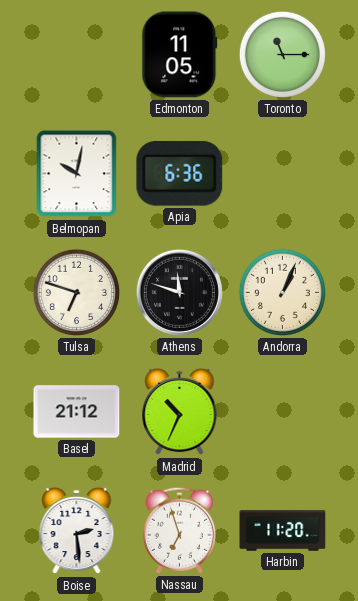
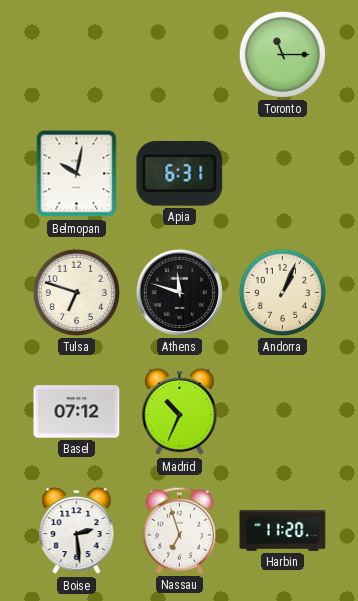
Edmonton: 11:05 -> none
Apia: 6:36 -> 6:31
Basel: 21:12 -> 07:12
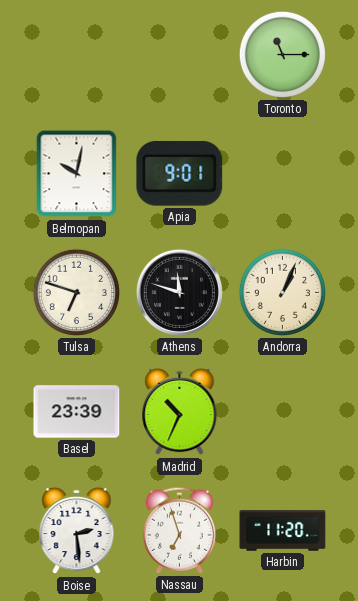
Apia: 6:31 -> 9:01
Basel: 07:12 -> 23:39
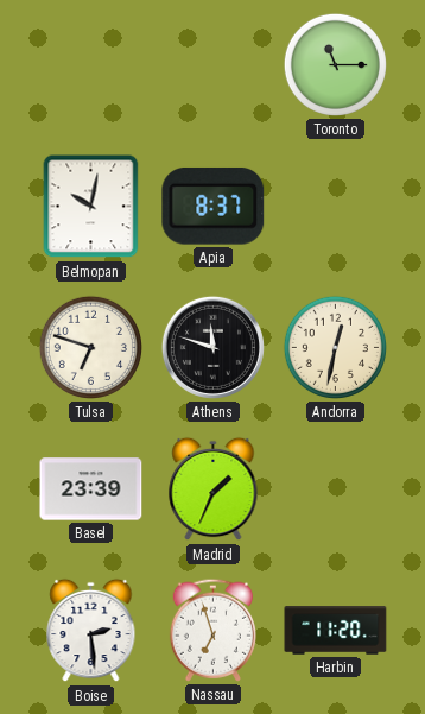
Apia: 9:01 -> 8:37
Andorra: 1:04 -> 12:32
Madrid: 10:34 -> 1:34
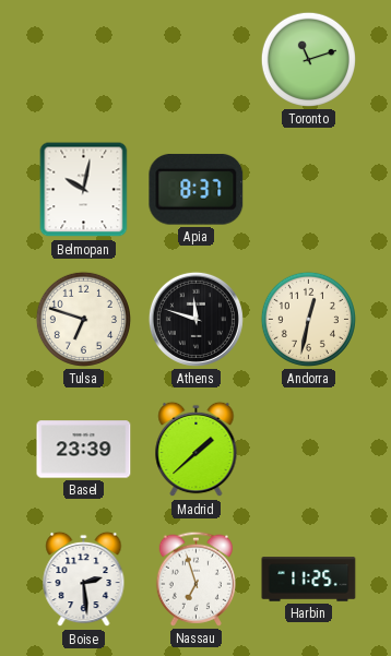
Toronto: 11:15 -> 11:12
Madrid: 1:34 -> 1:38
Harbin: 11:20 -> 11:25
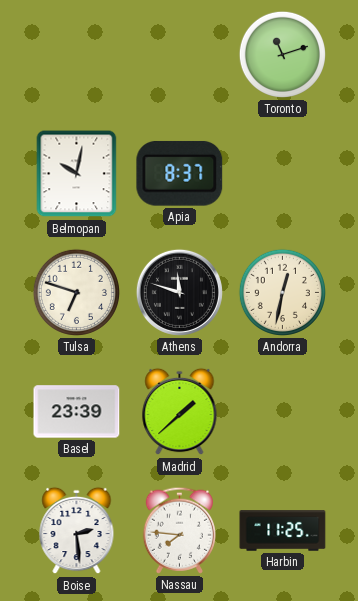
Nassau: 6:57 -> 7:46
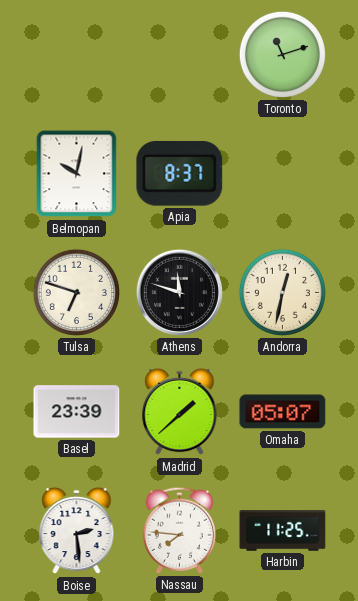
Omaha: none -> 05:07
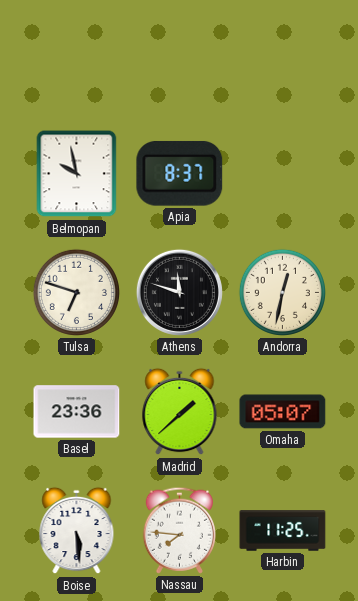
Toronto: 11:12 -> none
Belmopan: 10:02 -> 9:58
Basel: 23:39 -> 23:36
Boise: 2:29 -> 5:29
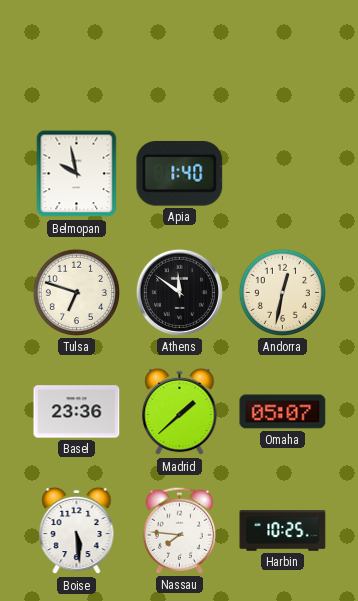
Apia: 8:37 -> 1:40
Athens: 11:48 -> 11:51
Harbin: 11:25 -> 10:25
